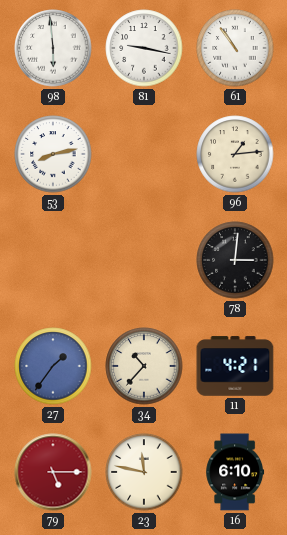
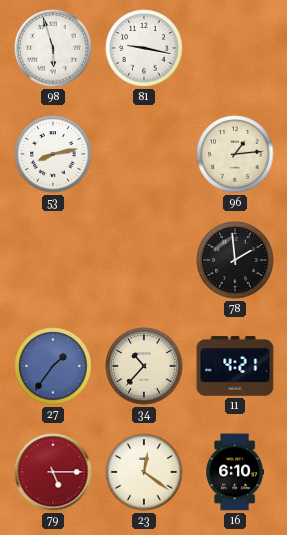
98: 5:59 -> 5:57
61: 10:54 -> none
78: 3:01 -> 1:59
23: 11:47 -> 12:21
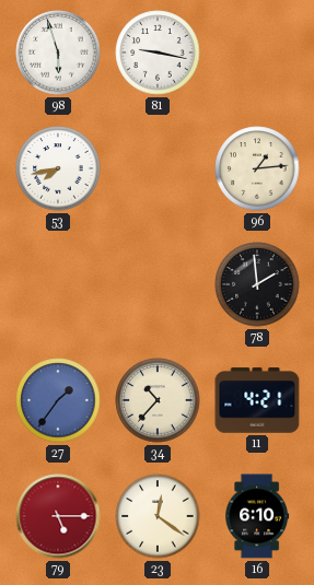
53: 8:13 -> 7:43
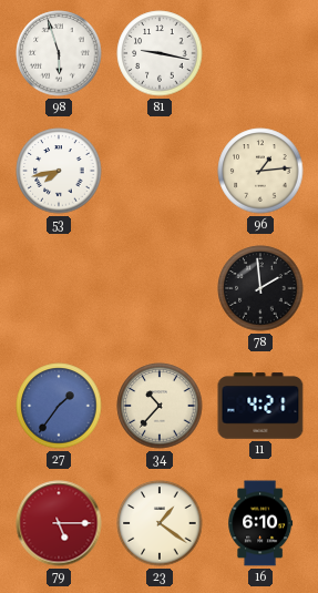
23: 12:21 -> 1:21
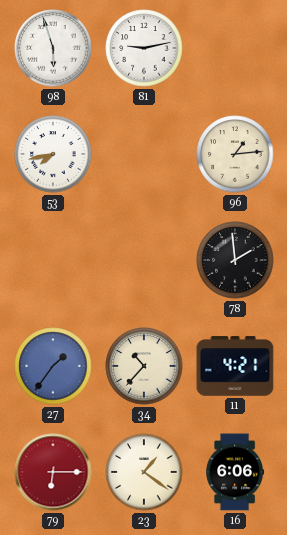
81: 9:17 -> 9:13
79: 5:15 -> 6:15
16: 6:10 -> 6:06
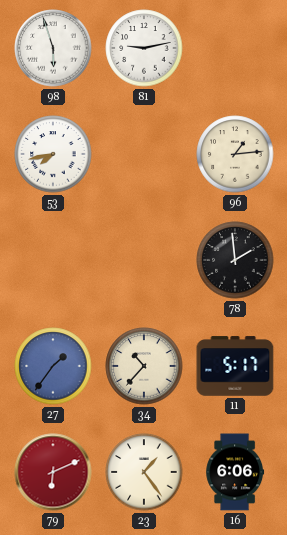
11: 4:21 -> 5:17
79: 6:15 -> 6:11
23: 1:21 -> 1:24
